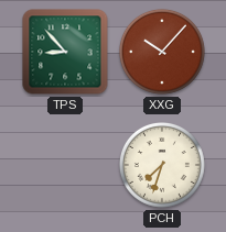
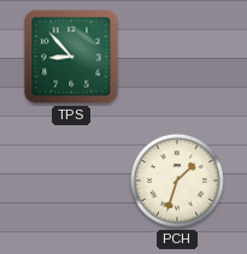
XXG: 10:07 -> none
PCH: 7:33 -> 1:33
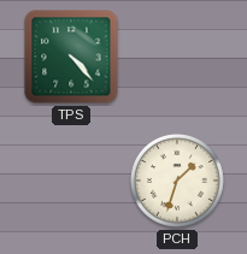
TPS: 8:53 -> 4:23
